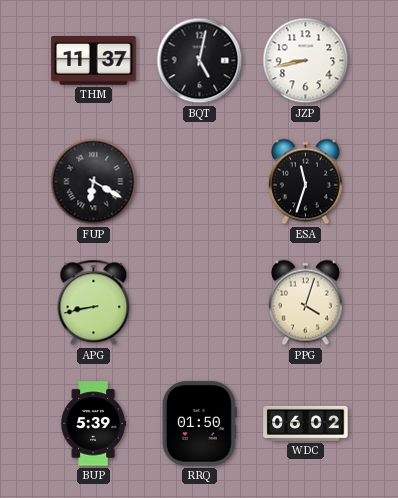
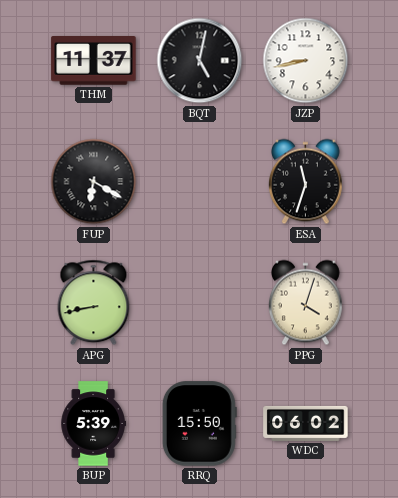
RRQ: 01:50 -> 15:50
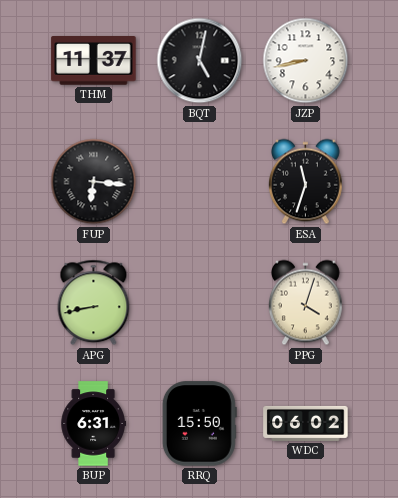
FUP: 6:20 -> 6:16
BUP: 5:39 -> 6:31
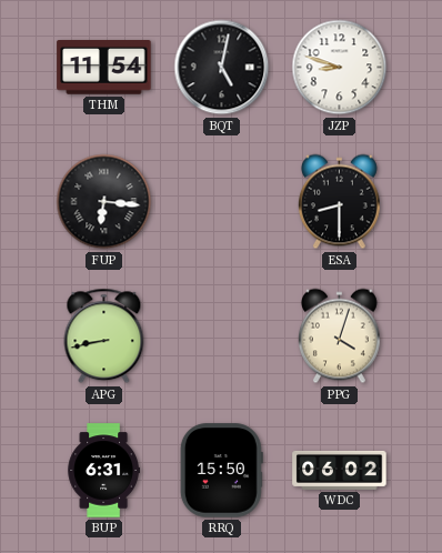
THM: 11:37 -> 11:54
JZP: 8:43 -> 8:48
ESA: 11:33 -> 8:30
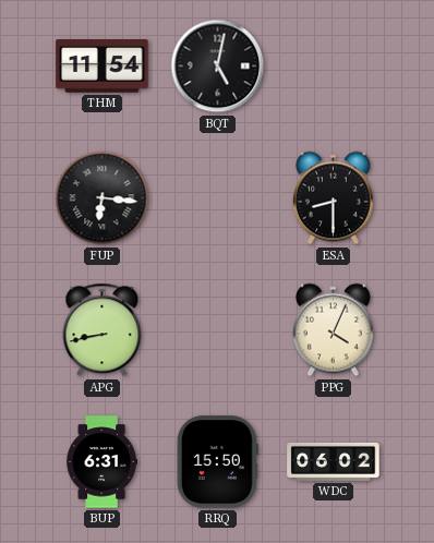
JZP: 8:48 -> none
PPG: 4:03 -> 4:04
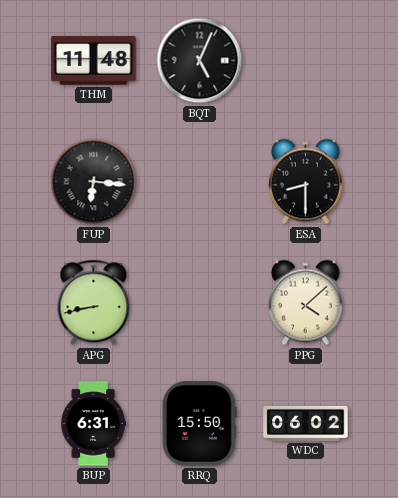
THM: 11:54 -> 11:48
BQT: 5:02 -> 5:04
PPG: 4:04 -> 4:08
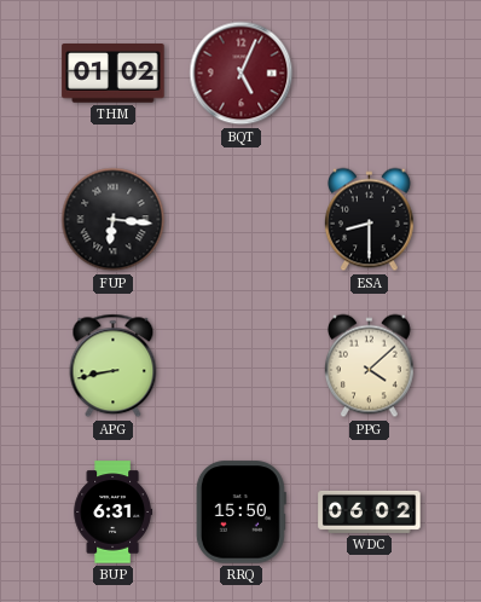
THM: 11:48 -> 01:02
BQT dial: black -> burgundy
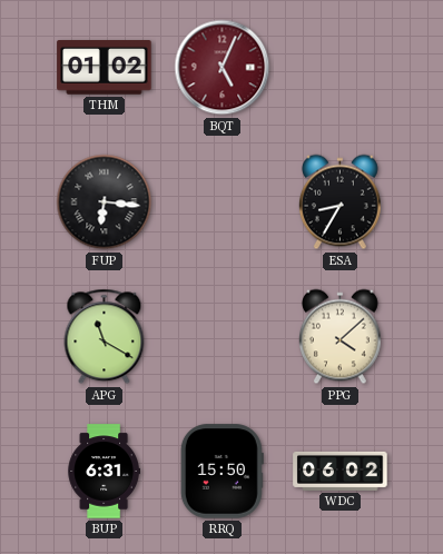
ESA: 8:30 -> 8:35
APG: 8:43 -> 11:20
